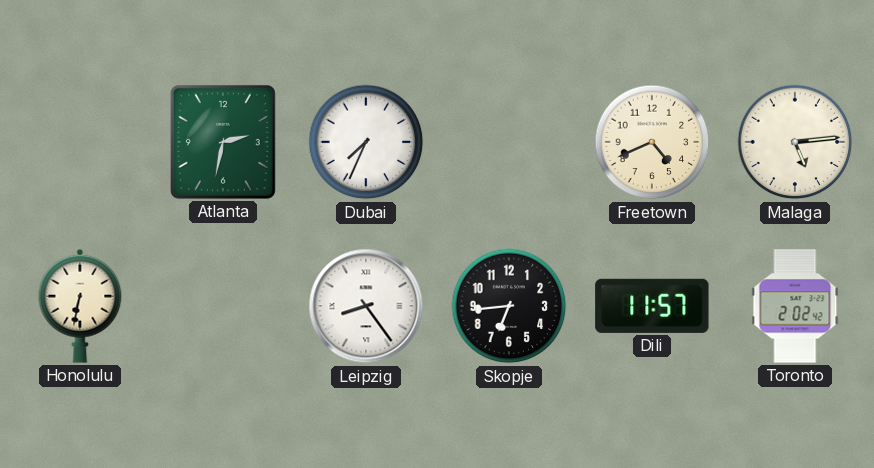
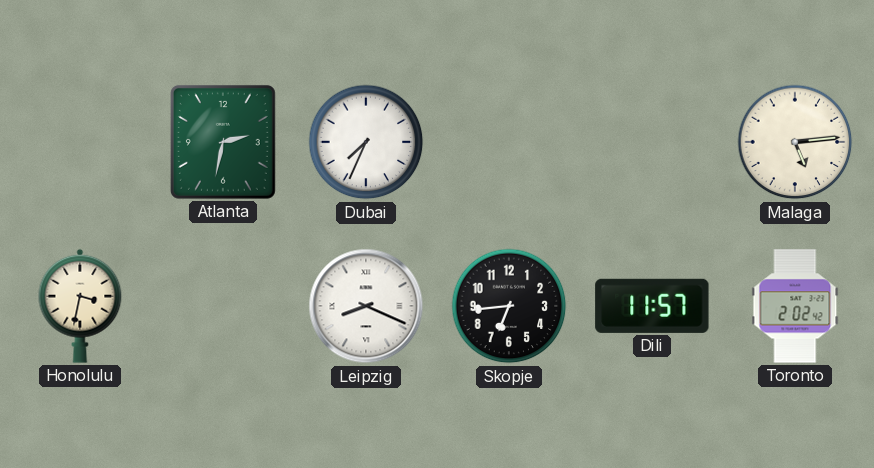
Freetown: 4:41 -> none
Honolulu: 6:32 -> 3:32
Leipzig: 8:24 -> 8:19
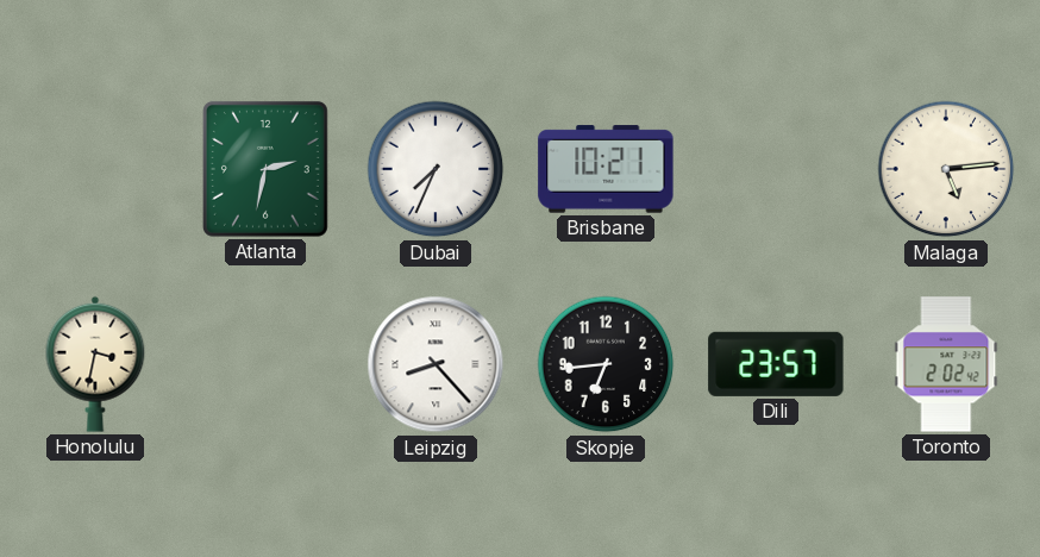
Brisbane: none -> 10:21
Leipzig: 8:19 -> 8:23
Dili: 11:57 -> 23:57
